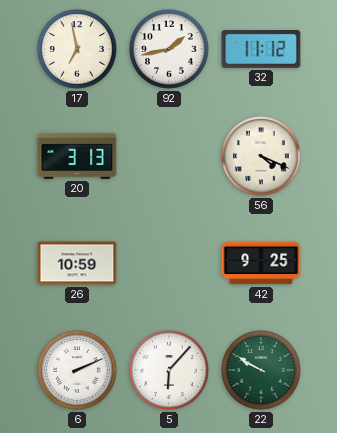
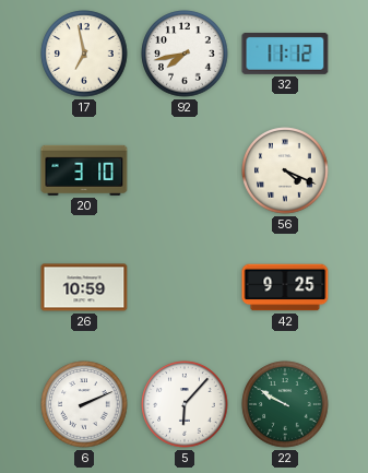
92: 1:43 -> 7:43
20: 3:13 -> 3:10
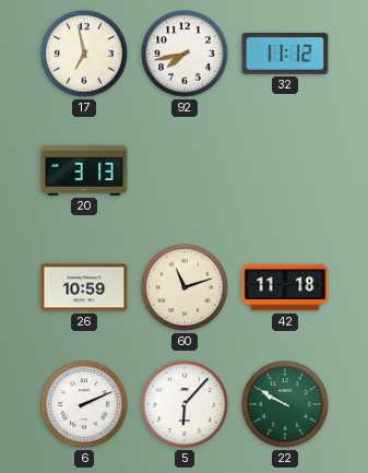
20: 3:10 -> 3:13
56: 4:19 -> none
60: none -> 11:12
42: 9:25 -> 11:18
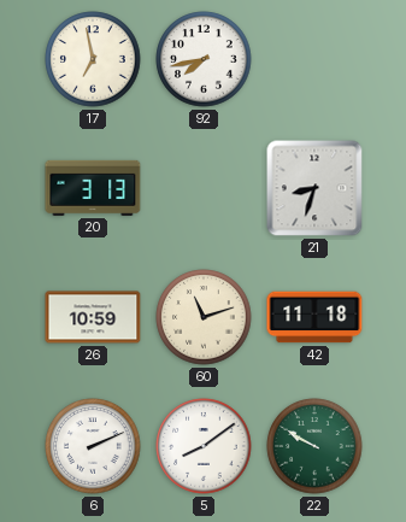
32: 11:12 -> none
21: none -> 8:33
5: 6:07 -> 8:09
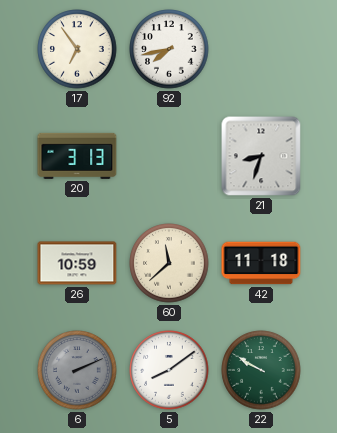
17: 6:58 -> 6:54
60: 11:12 -> 11:38
6 dial: white -> grey
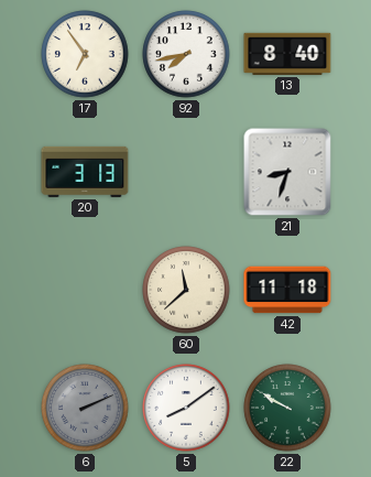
13: none -> 8:40
26: 10:59 -> none
